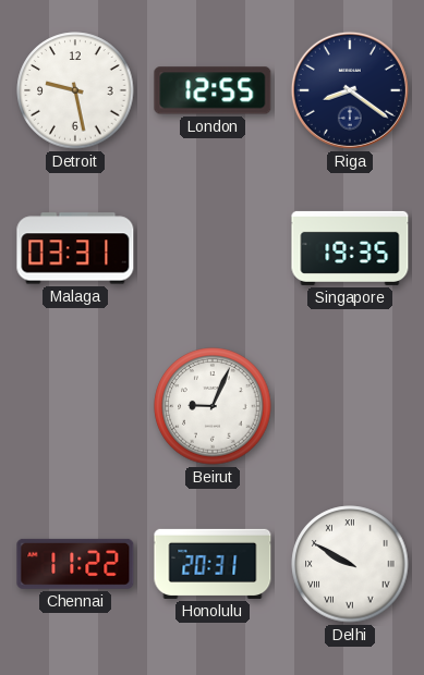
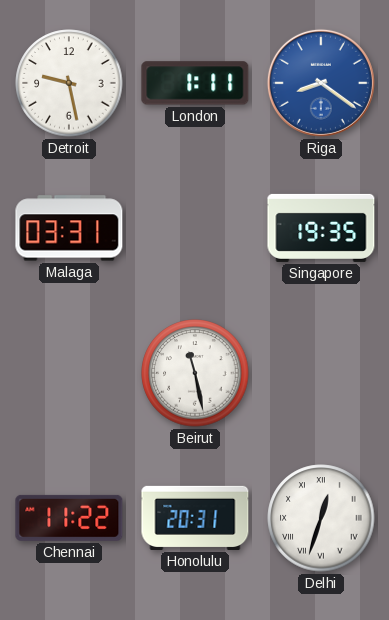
London: 12:55 -> 1:11
Riga dial: navy -> blue
Beirut: 9:04 -> 11:28
Delhi: 9:50 -> 12:33
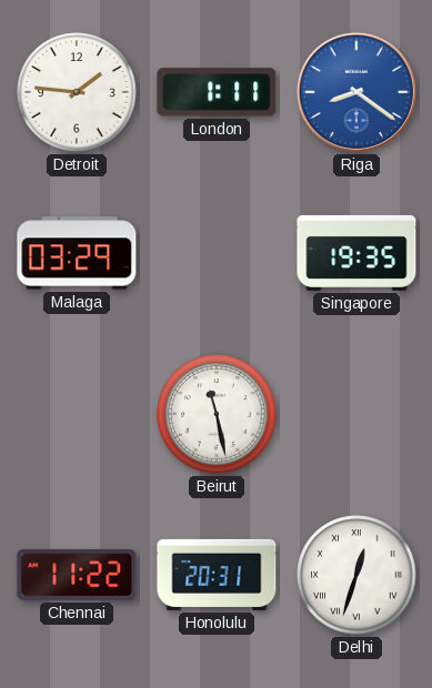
Detroit: 9:28 -> 1:46
Malaga: 03:31 -> 03:29
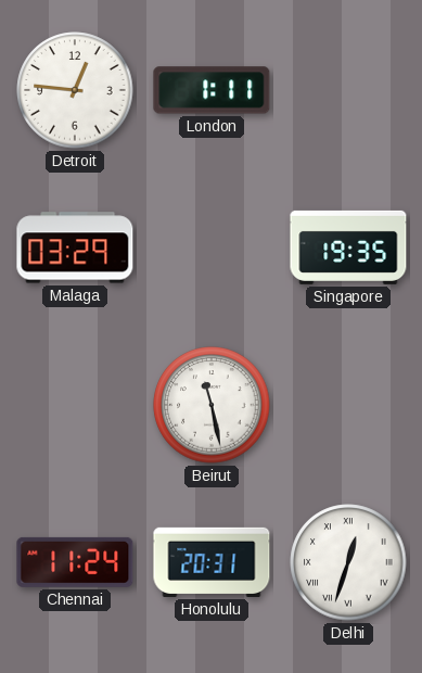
Detroit: 1:46 -> 12:46
Riga: 8:21 -> none
Chennai: 11:22 -> 11:24
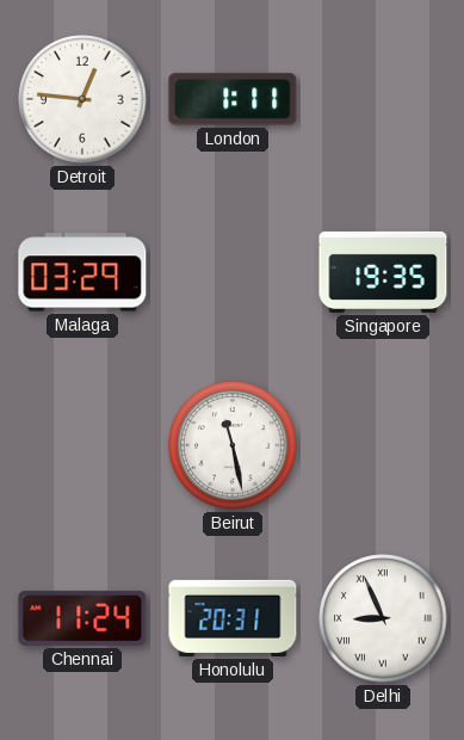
Delhi: 12:33 -> 8:56
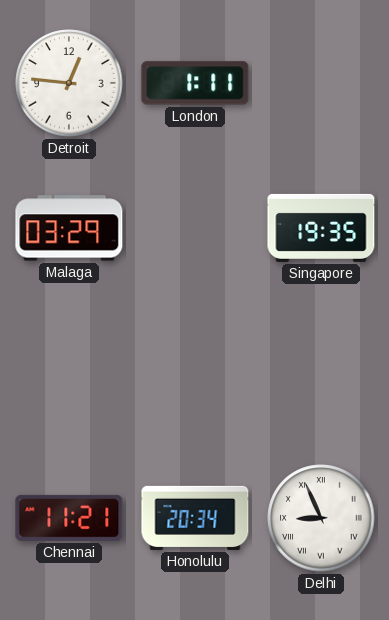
Beirut: 11:28 -> none
Chennai: 11:24 -> 11:21
Honolulu: 20:31 -> 20:34
